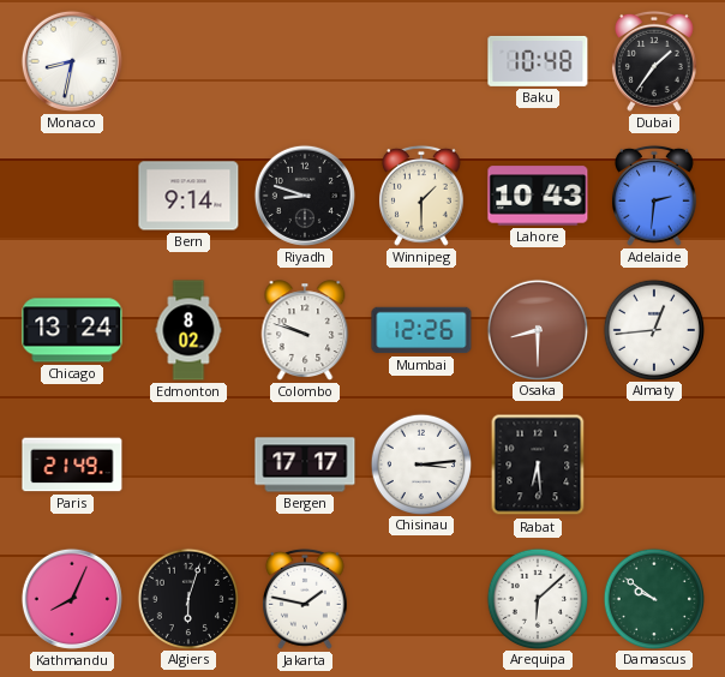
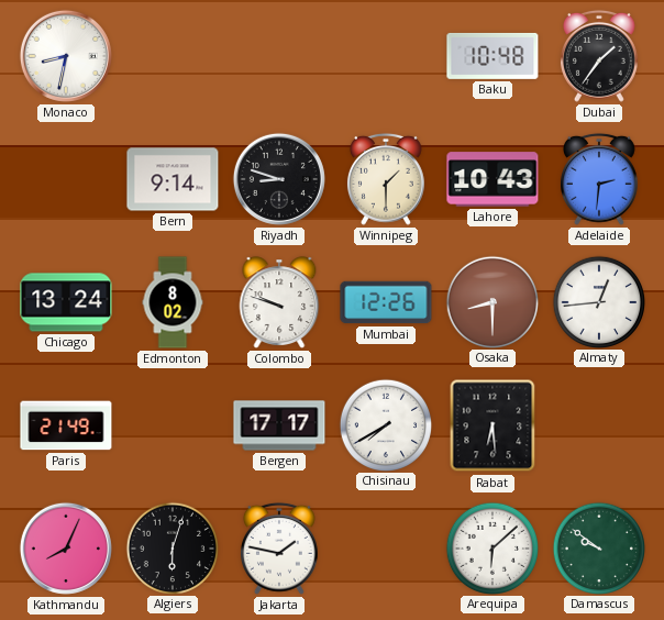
Chisinau: 3:14 -> 7:40
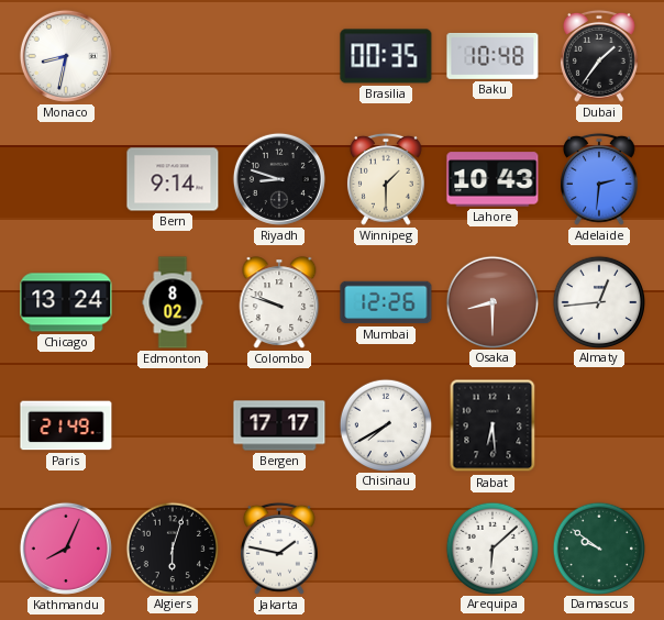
Brasilia: none -> 00:35
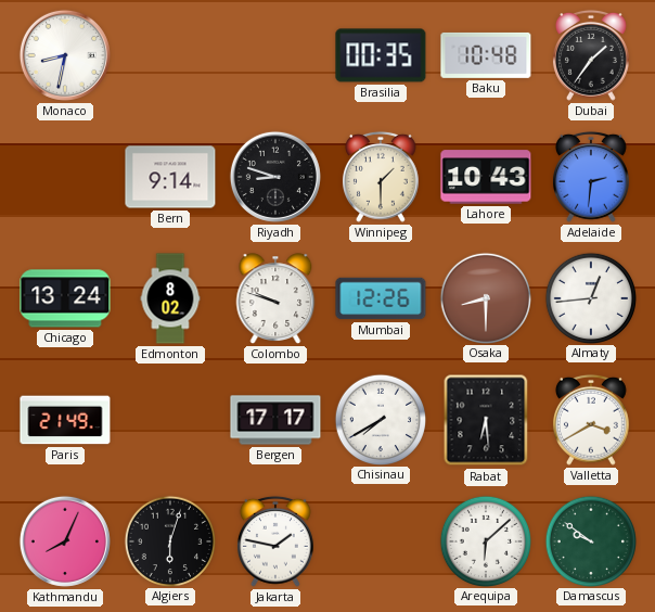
Valletta: none -> 3:40
